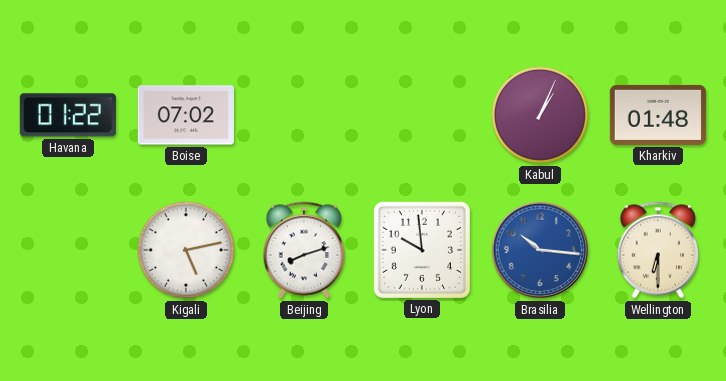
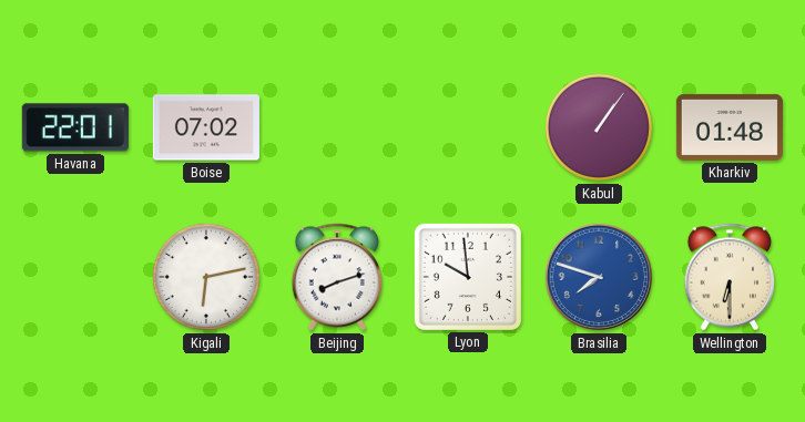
Havana: 01:22 -> 22:01
Kabul: 1:04 -> 1:06
Kigali: 5:13 -> 6:13
Brasilia: 10:16 -> 7:48
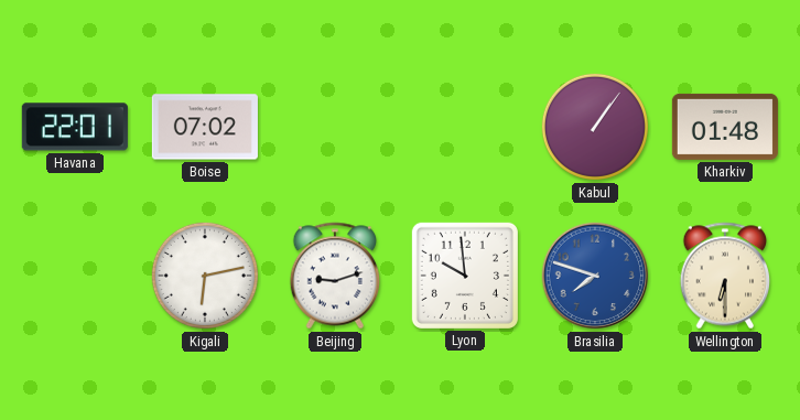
Beijing: 8:12 -> 9:12
